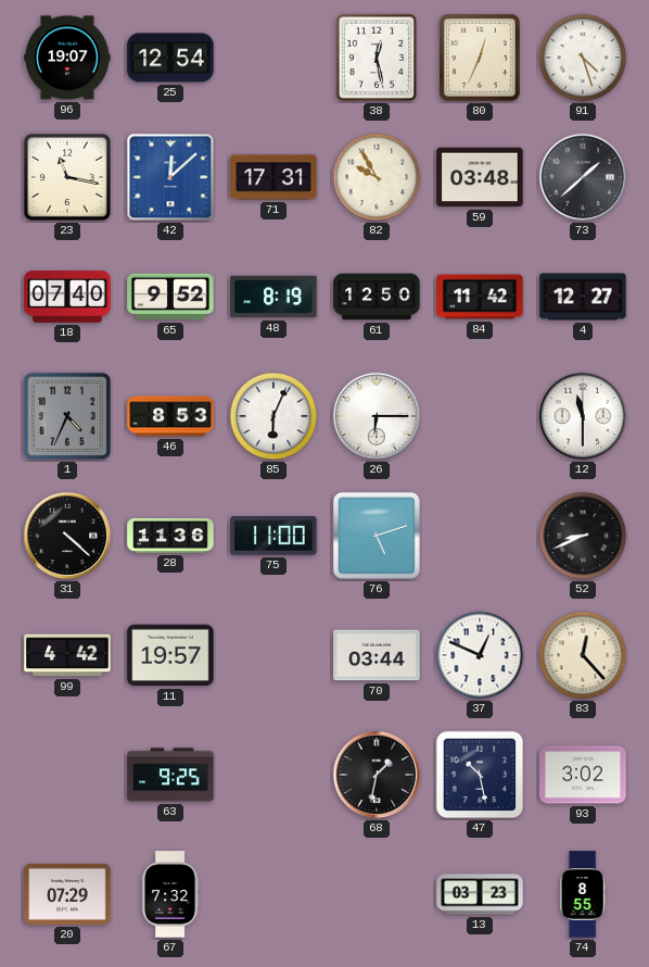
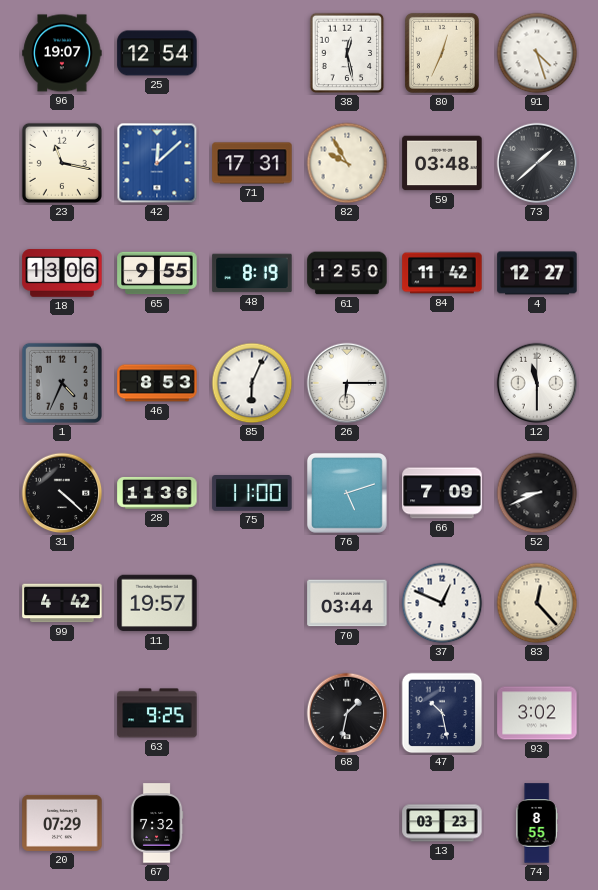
18: 07:40 -> 13:06
65: 9:52 -> 9:55
66: none -> 7:09
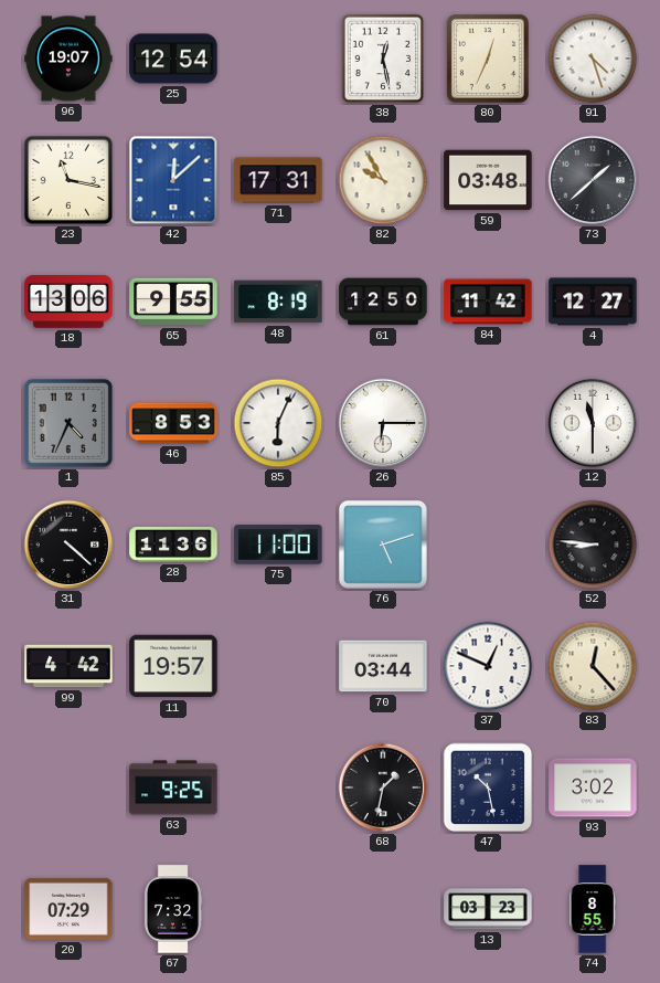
66: 7:09 -> none
52: 8:41 -> 8:46
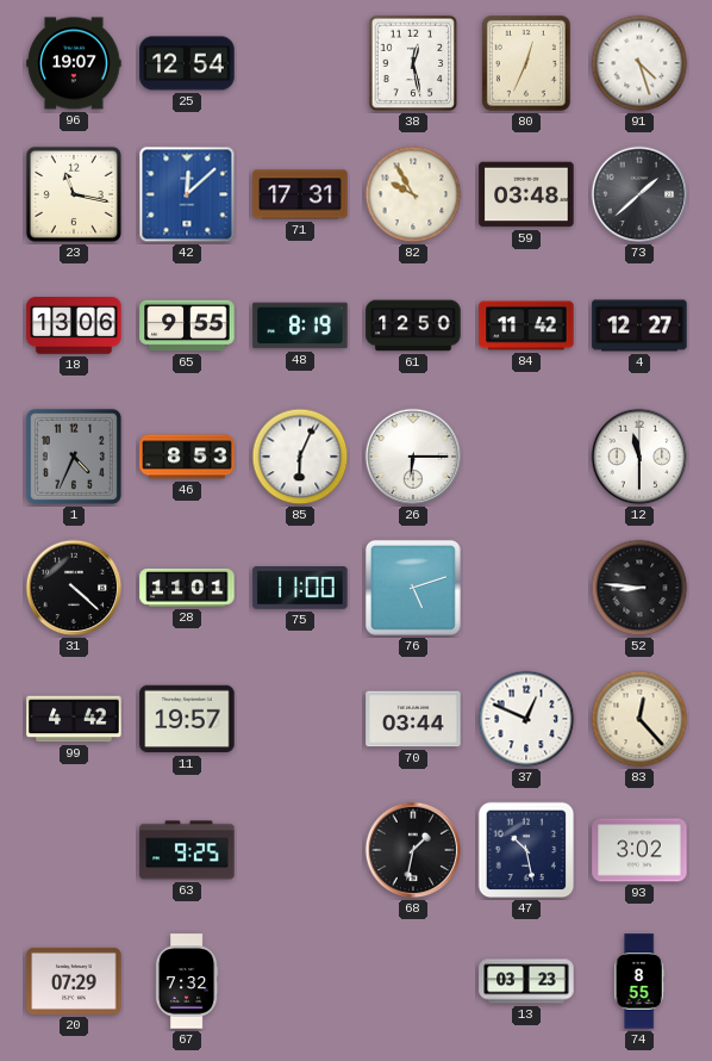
28: 11:36 -> 11:01
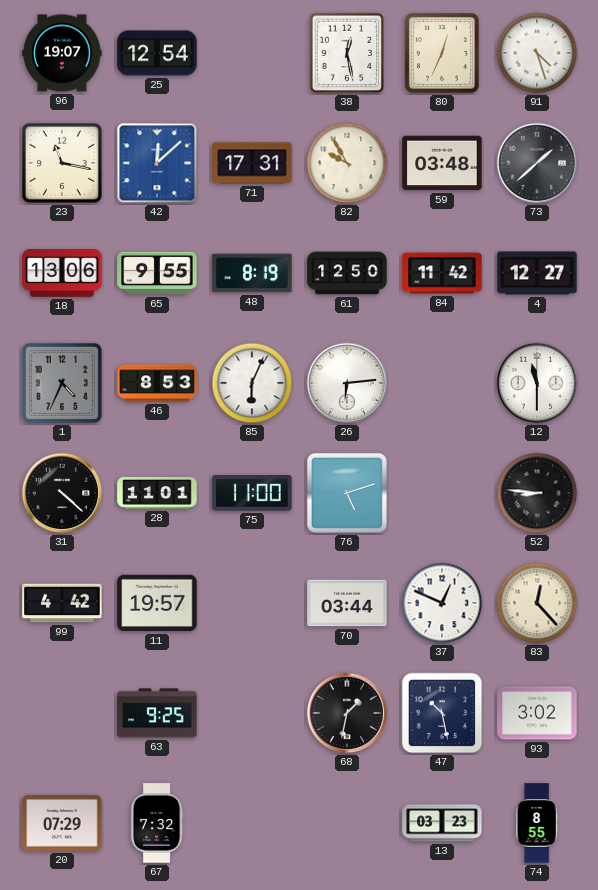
26: 6:15 -> 6:14
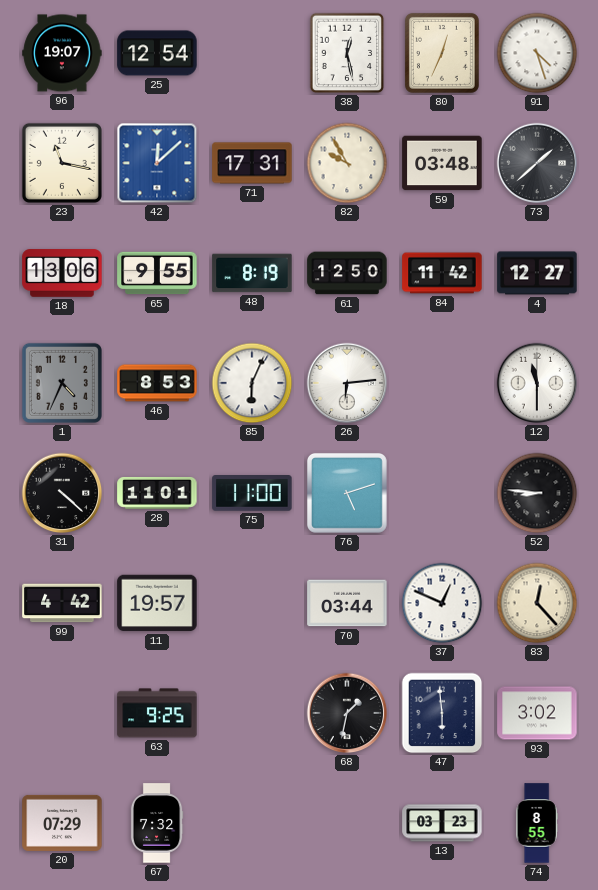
47: 10:28 -> 5:59
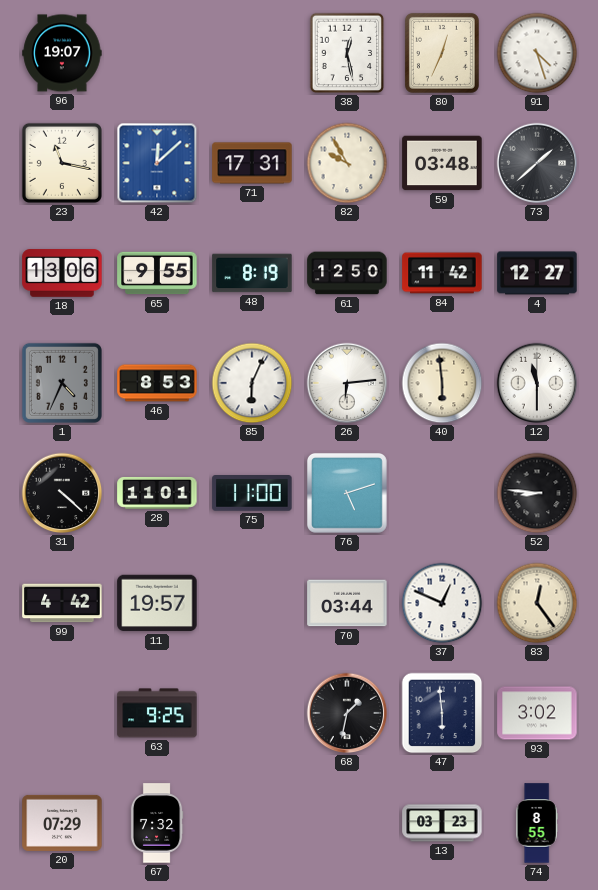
25: 12:54 -> none
40: none -> 5:59
83: 12:23 -> 12:24
